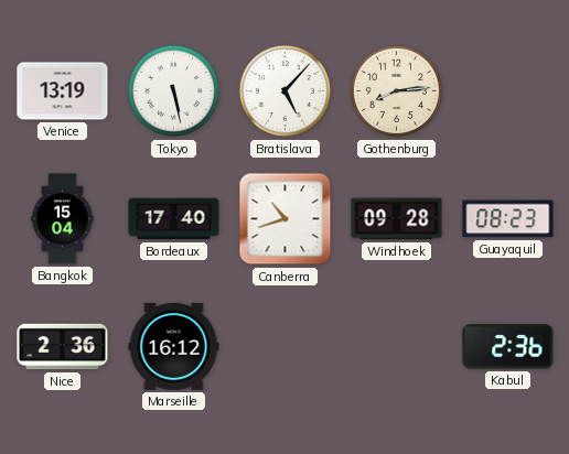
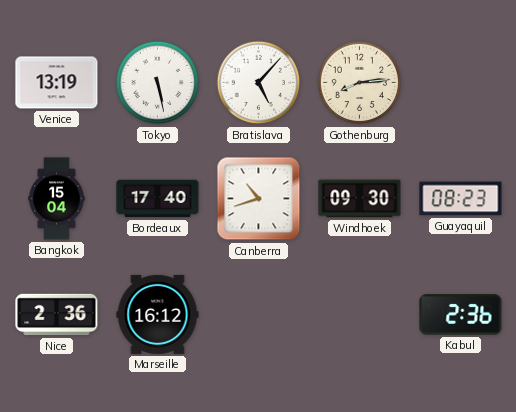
Windhoek: 09:28 -> 09:30
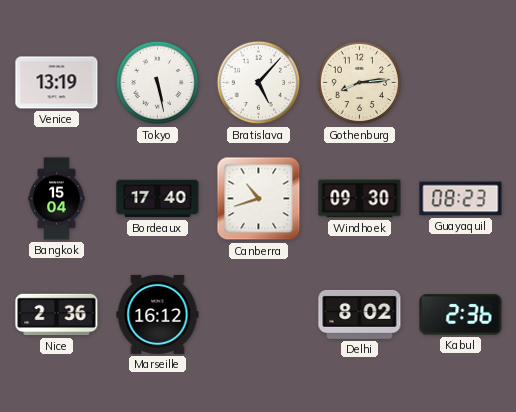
Delhi: none -> 8:02
